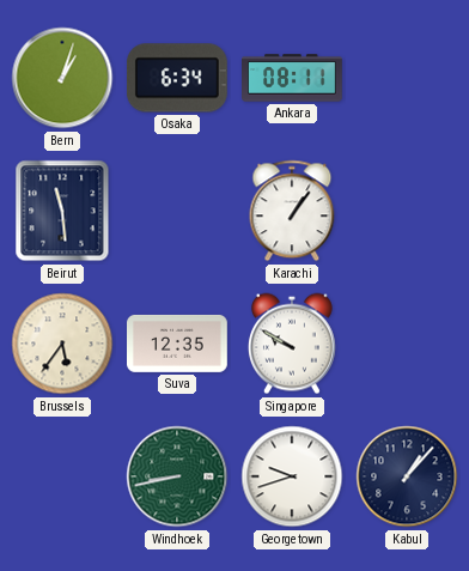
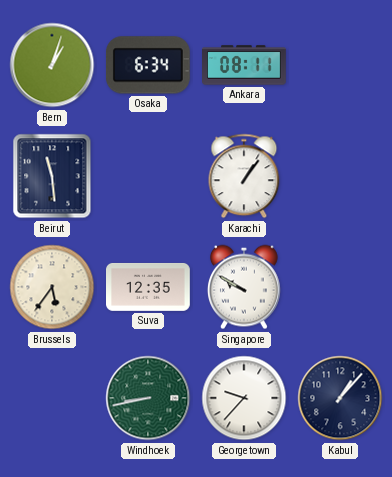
Georgetown: 9:42 -> 9:37
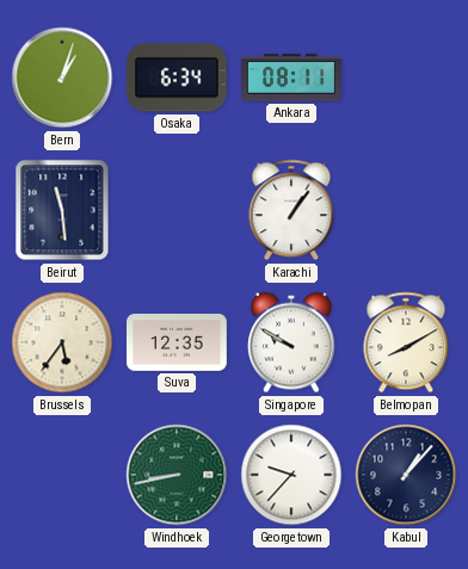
Belmopan: none -> 8:10
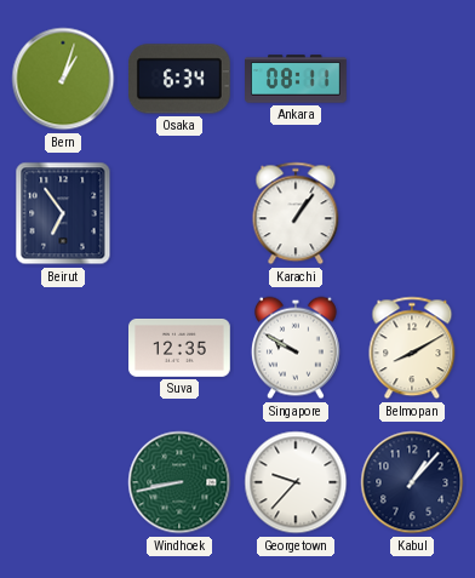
Beirut: 11:29 -> 6:54
Brussels: 5:36 -> none
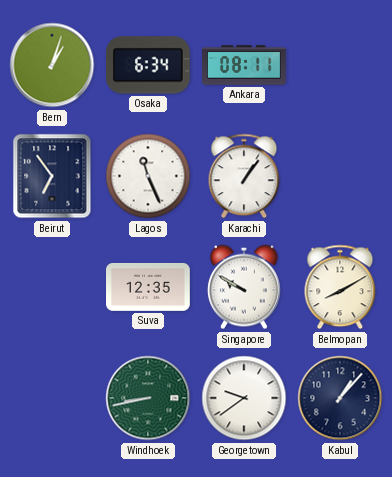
Lagos: none -> 11:26
Georgetown: 9:37 -> 9:39
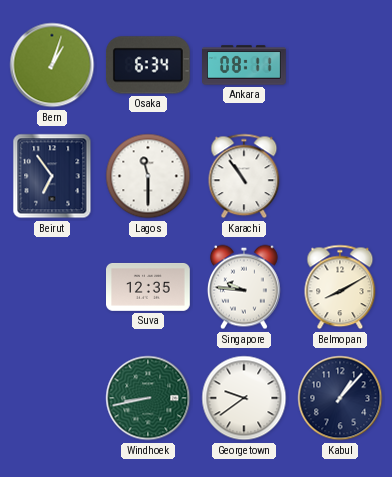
Lagos: 11:26 -> 11:30
Karachi: 1:06 -> 10:54
Singapore: 9:50 -> 9:46
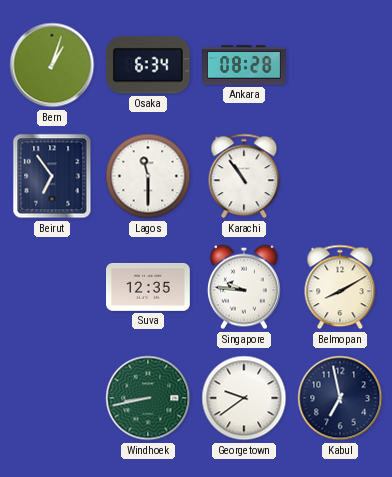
Ankara: 08:11 -> 08:28
Kabul: 1:07 -> 6:58
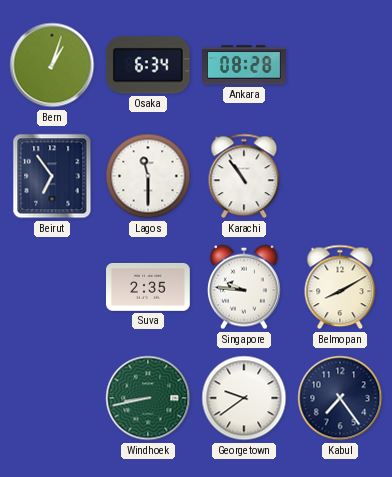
Suva: 12:35 -> 2:35
Kabul: 6:58 -> 7:24
